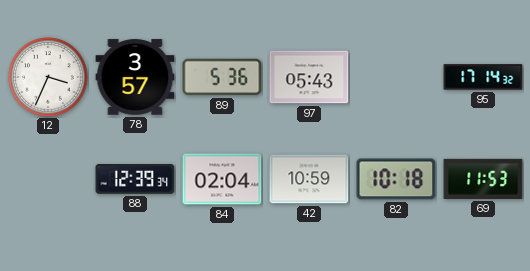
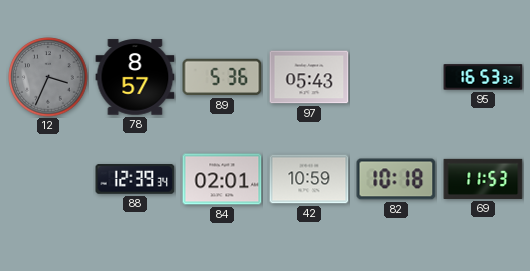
12 dial: white -> grey
78: 3:57 -> 8:57
95: 17:14 -> 16:53
84: 02:04 -> 02:01
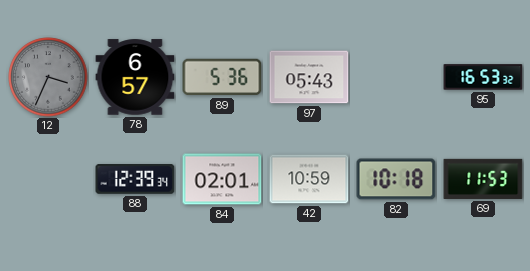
78: 8:57 -> 6:57
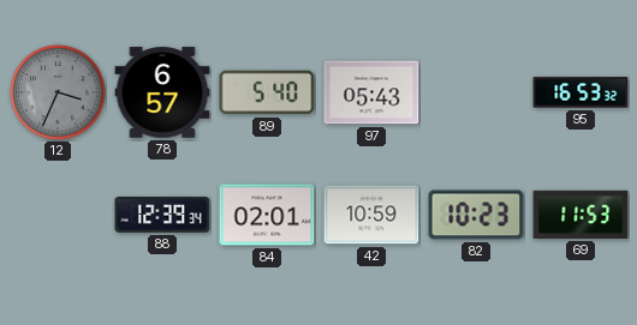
89: 5:36 -> 5:40
82: 10:18 -> 10:23
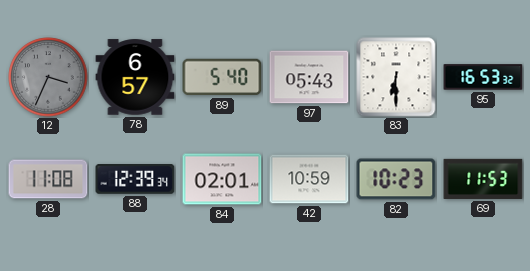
83: none -> 6:30
28: none -> 11:08
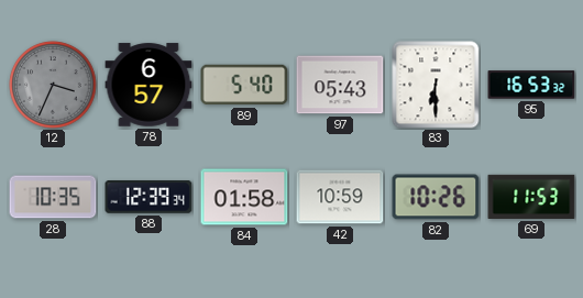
28: 11:08 -> 10:35
84: 02:01 -> 01:58
82: 10:23 -> 10:26
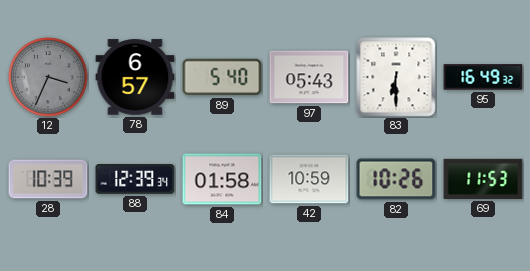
95: 16:53 -> 16:49
28: 10:35 -> 10:39
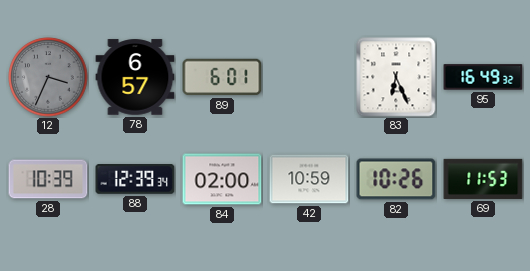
89: 5:40 -> 6:01
97: 05:43 -> none
83: 6:30 -> 6:26
84: 01:58 -> 02:00
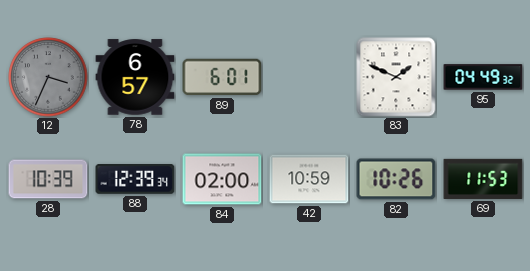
83: 6:26 -> 1:49
95: 16:49 -> 04:49
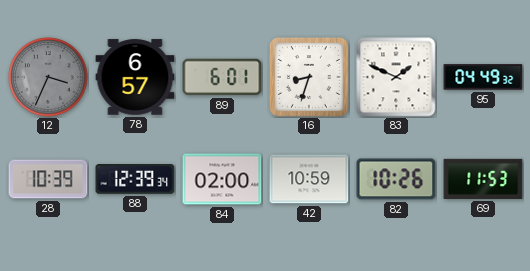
16: none -> 8:33
